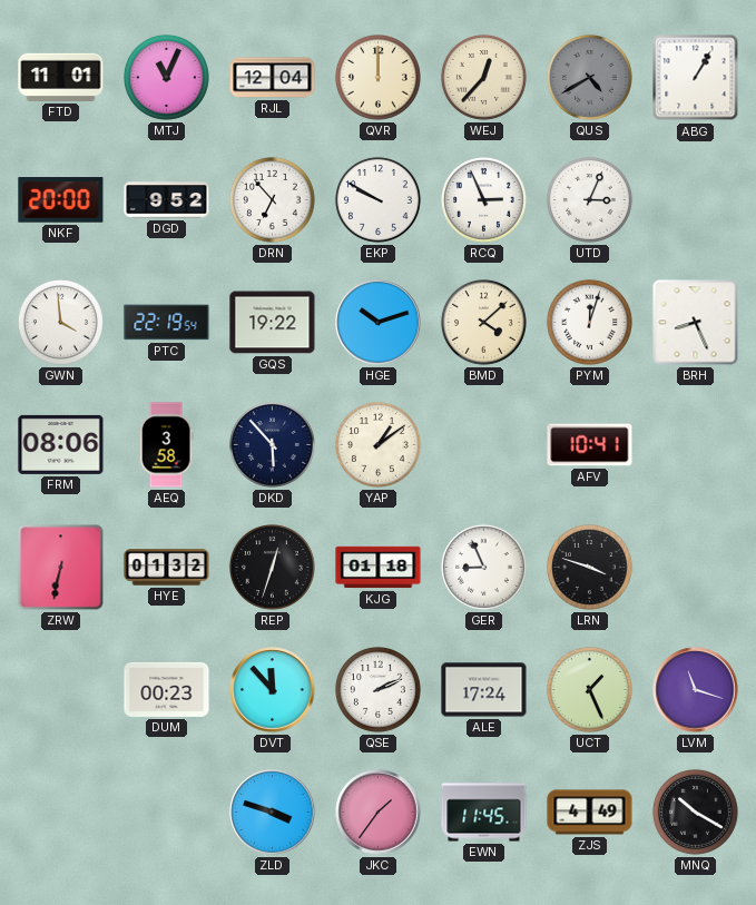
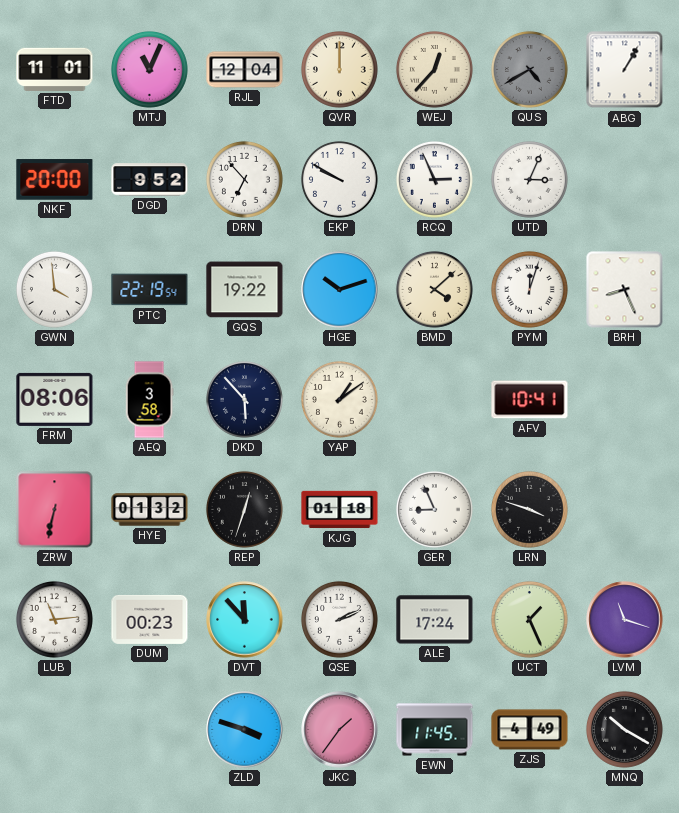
LUB: none -> 11:14
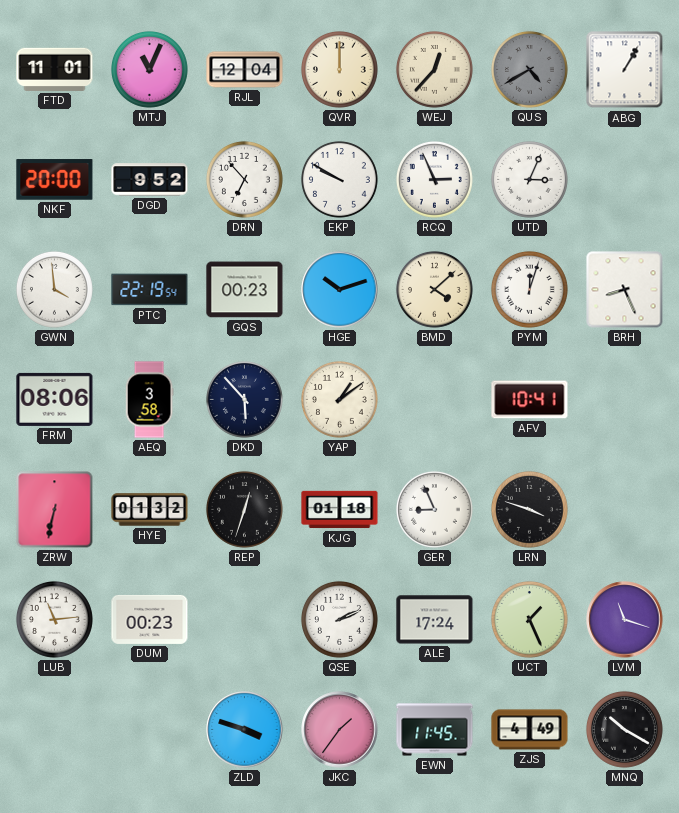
GQS: 19:22 -> 00:23
DVT: 11:53 -> none
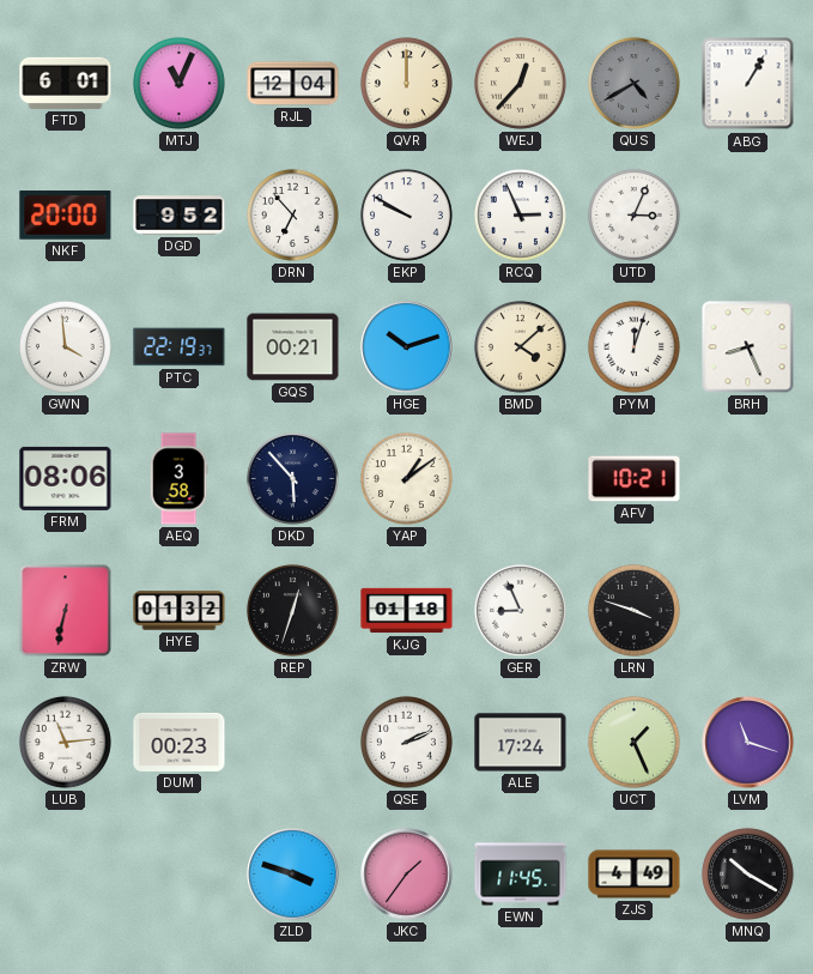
FTD: 11:01 -> 6:01
PTC: 22:19:54 -> 22:19:37
GQS: 00:23 -> 00:21
AFV: 10:41 -> 10:21
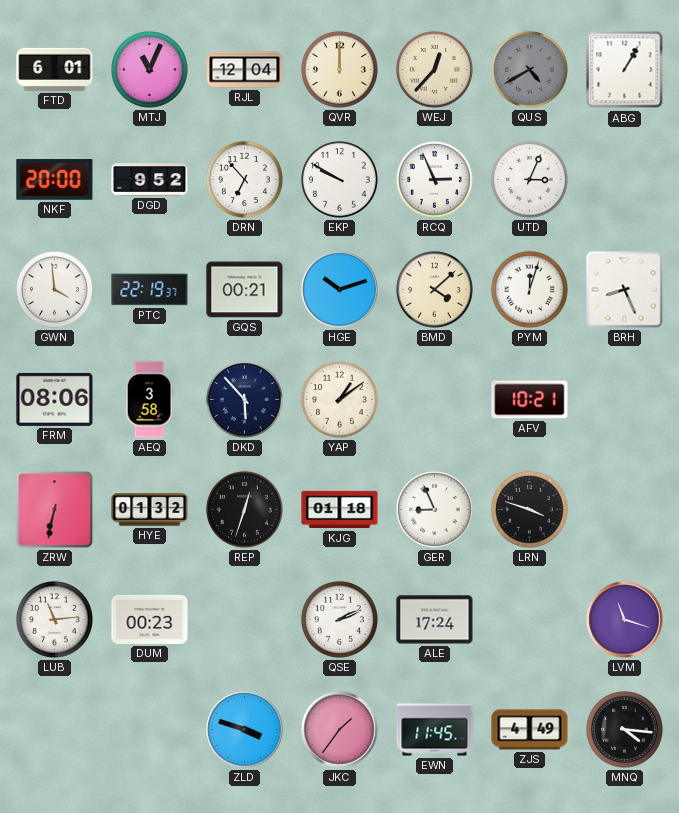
UCT: 1:26 -> none
MNQ: 10:20 -> 4:16
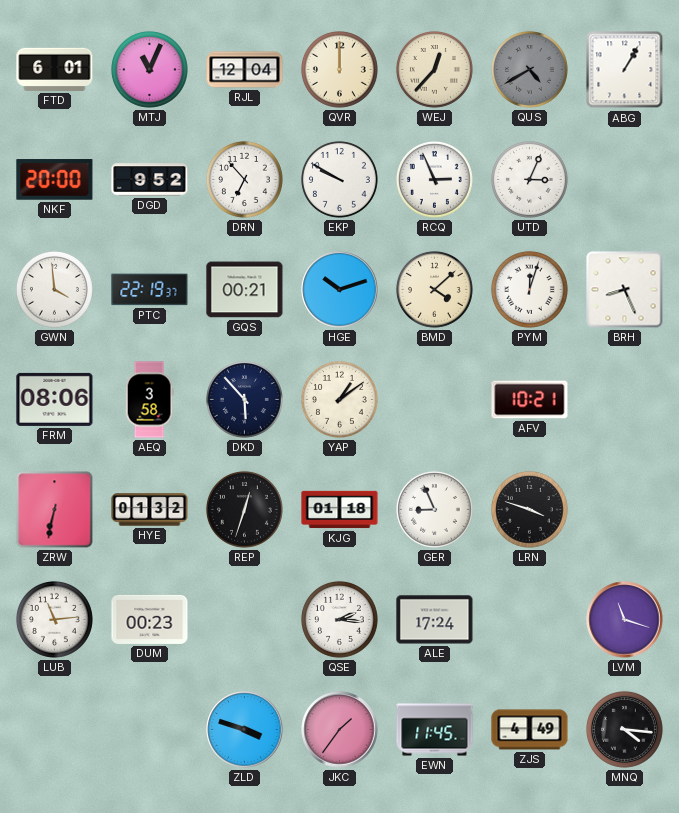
QSE: 2:11 -> 2:16
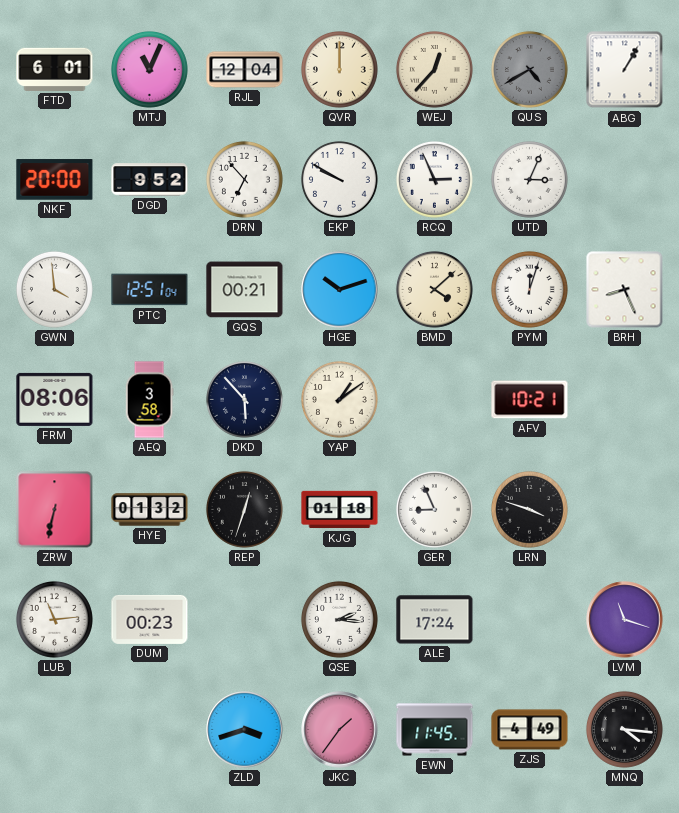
PTC: 22:19 -> 12:51
ZLD: 3:48 -> 3:42
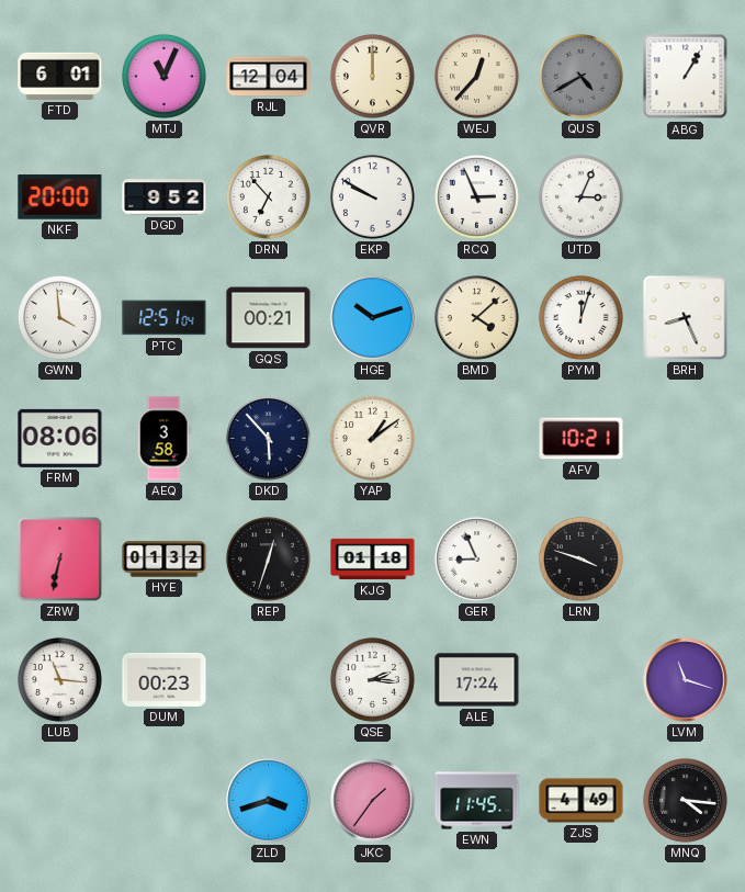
LUB: 11:14 -> 11:16
